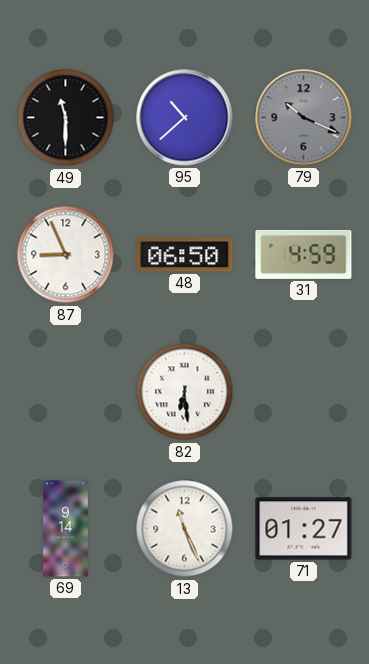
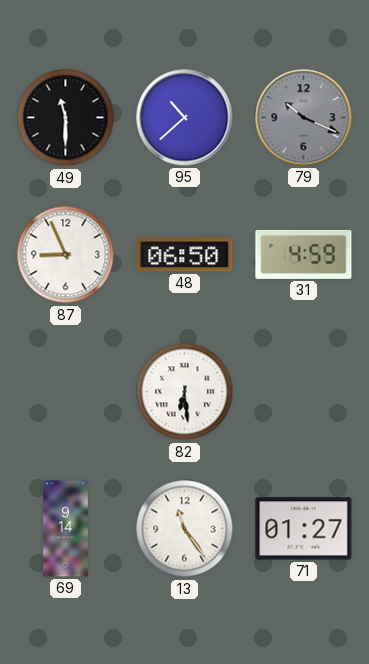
13: 11:26 -> 11:24
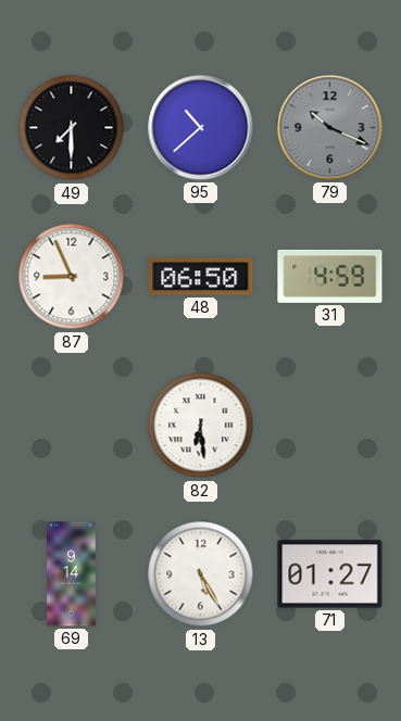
49: 11:30 -> 7:30
13: 11:24 -> 5:25
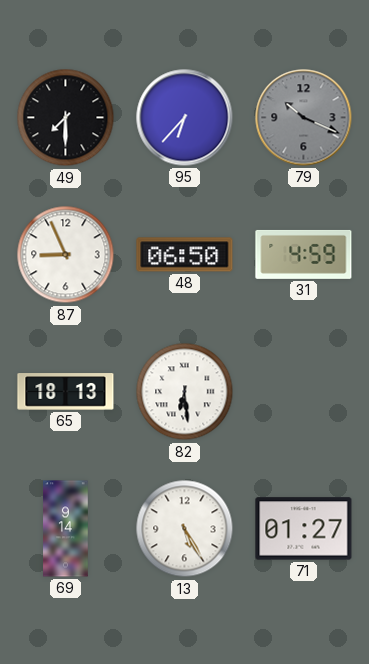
95: 10:38 -> 6:37
65: none -> 18:13
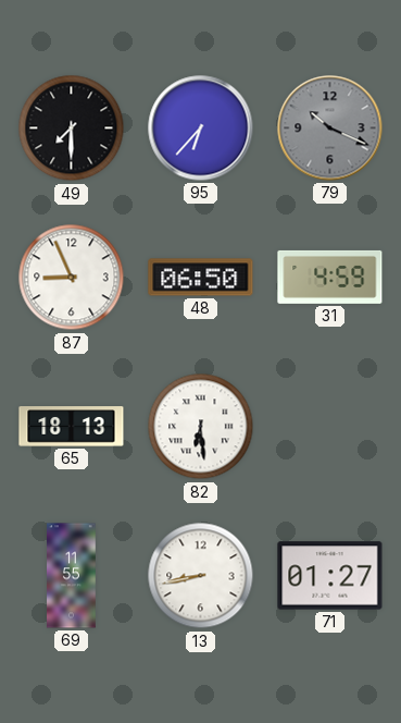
69: 9:14 -> 11:55
13: 5:25 -> 8:43
